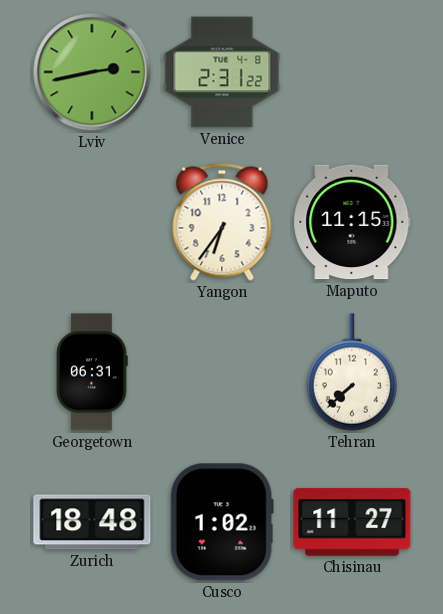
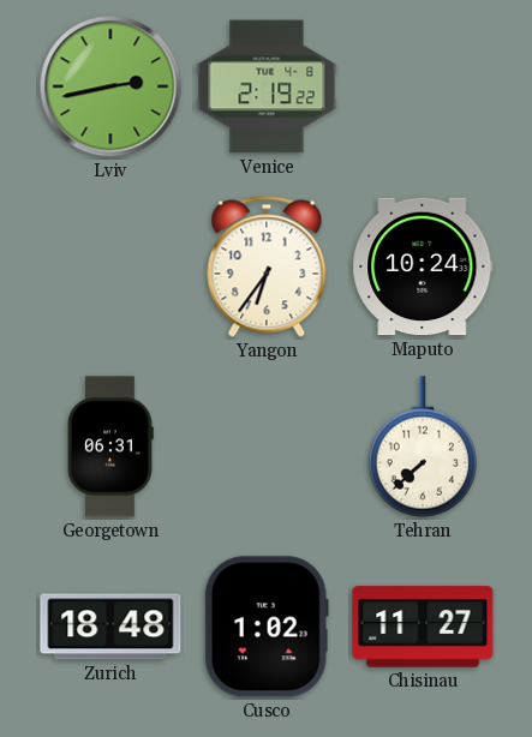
Venice: 2:31 -> 2:19
Maputo: 11:15 -> 10:24
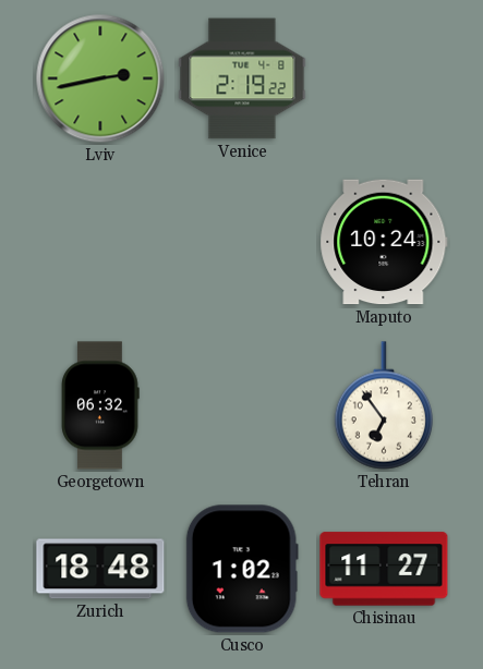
Yangon: 6:36 -> none
Georgetown: 06:31 -> 06:32
Tehran: 7:38 -> 6:54
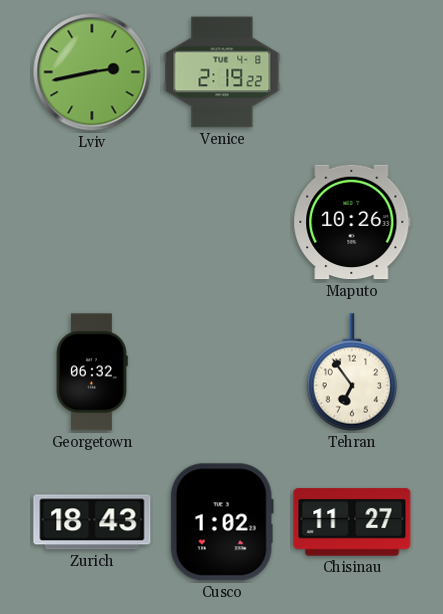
Maputo: 10:24 -> 10:26
Zurich: 18:48 -> 18:43
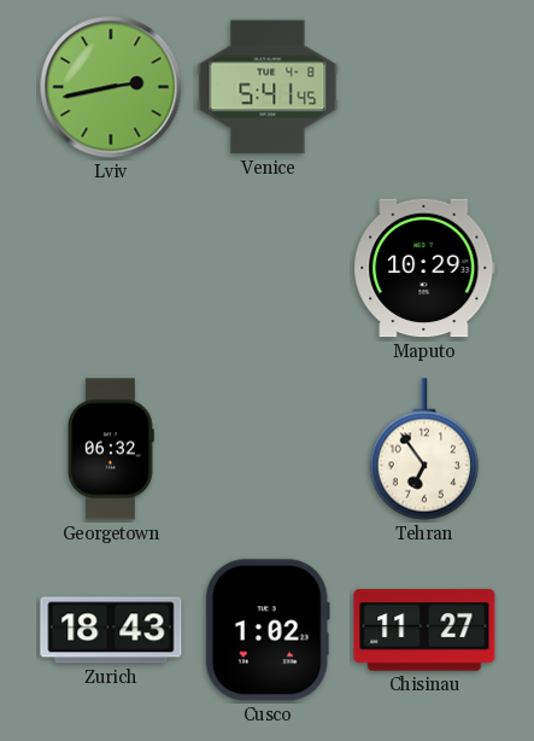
Venice: 2:19 -> 5:41
Maputo: 10:26 -> 10:29
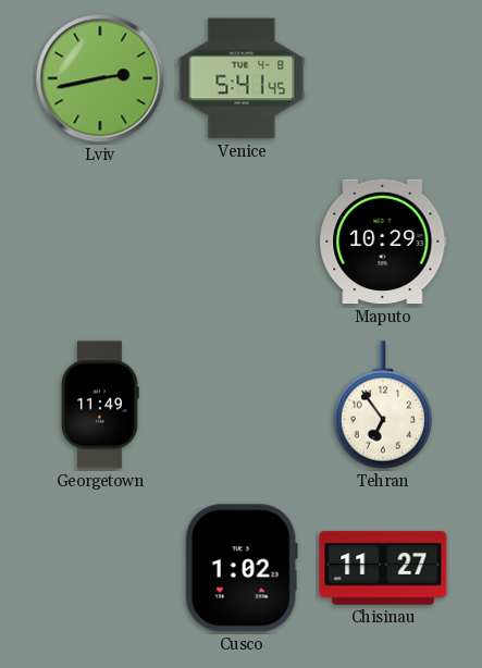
Georgetown: 06:32 -> 11:49
Zurich: 18:43 -> none
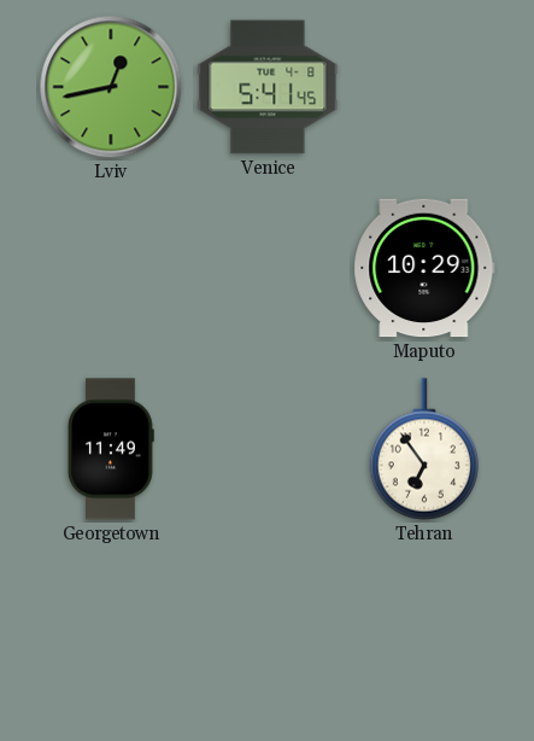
Lviv: 2:43 -> 12:43
Cusco: 1:02 -> none
Chisinau: 11:27 -> none
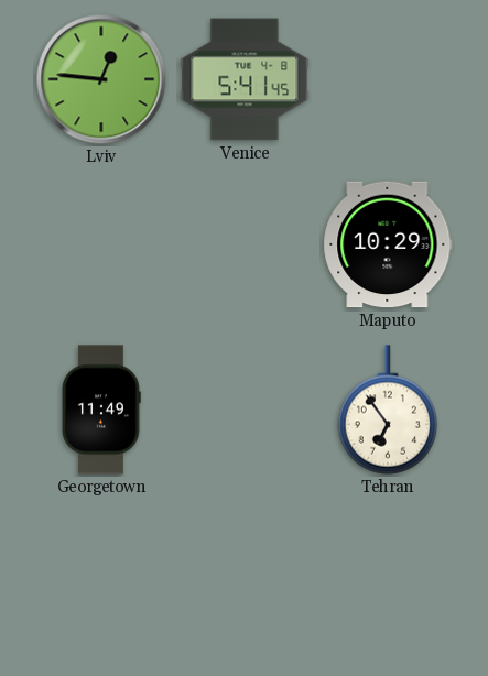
Lviv: 12:43 -> 12:46
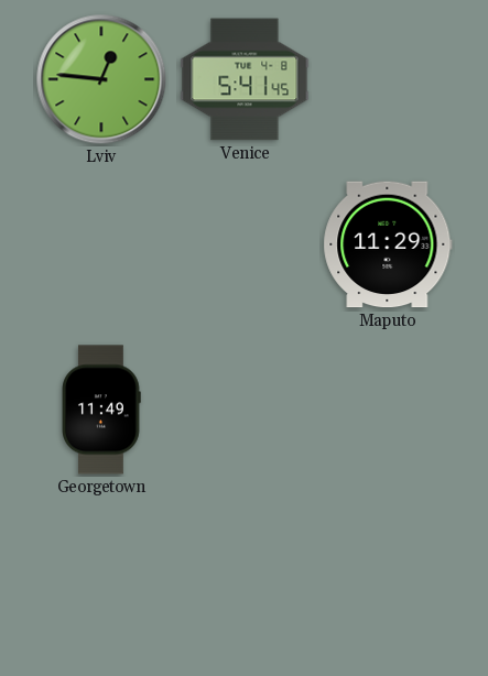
Maputo: 10:29 -> 11:29
Tehran: 6:54 -> none
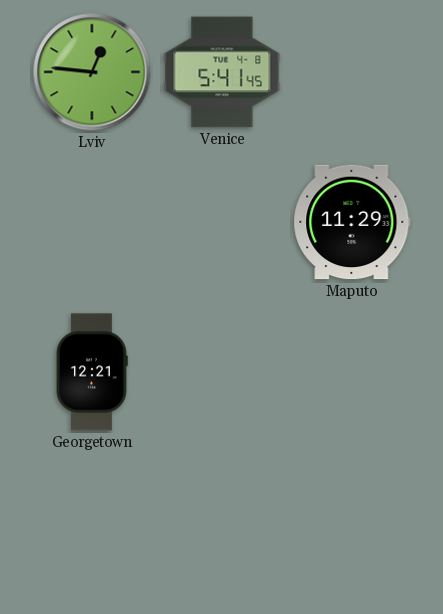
Georgetown: 11:49 -> 12:21
